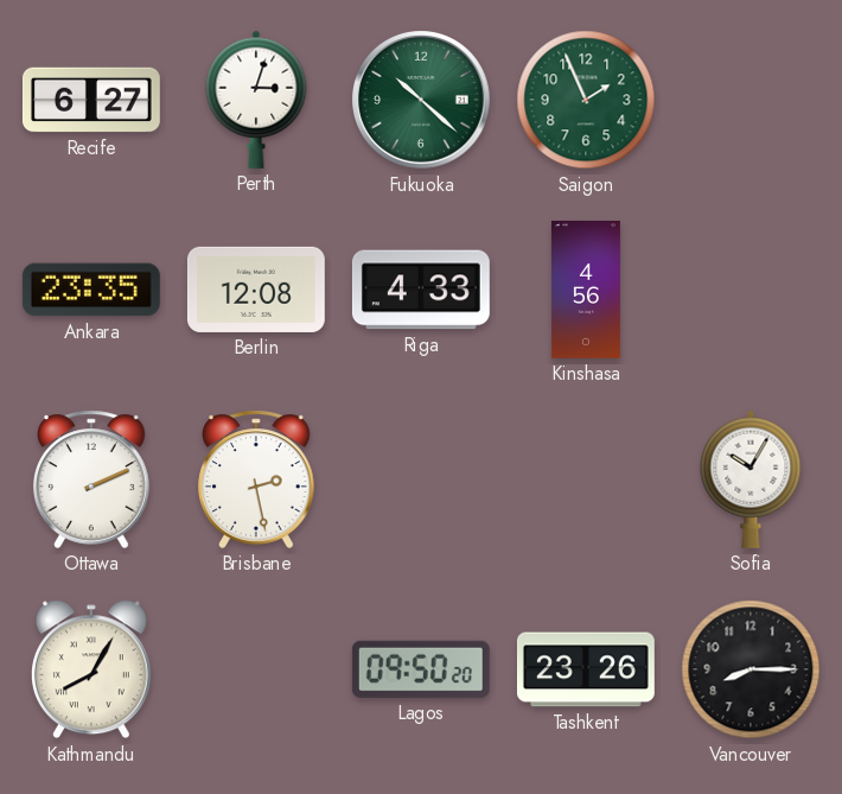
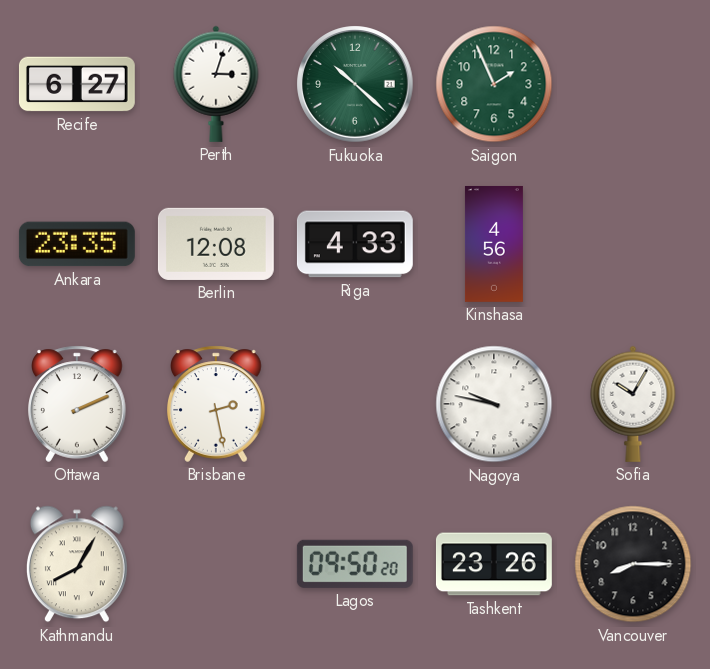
Nagoya: none -> 9:47
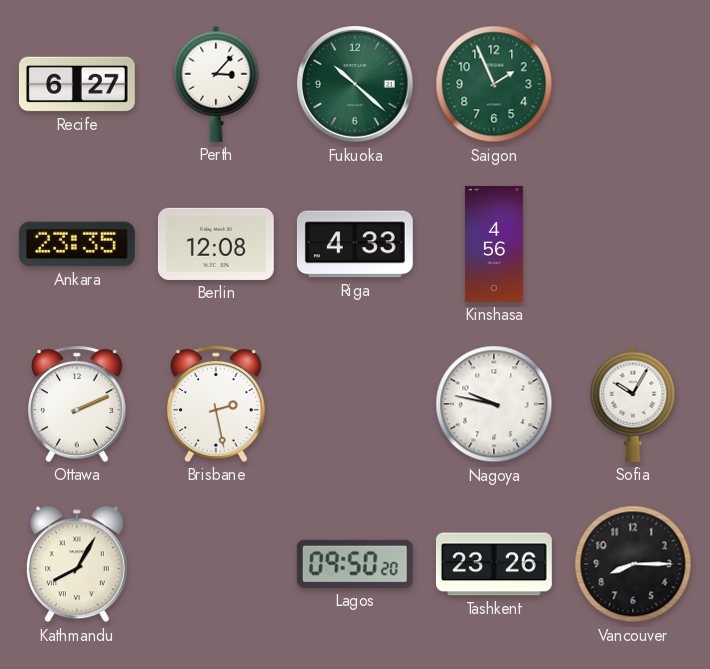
Perth: 3:03 -> 3:07
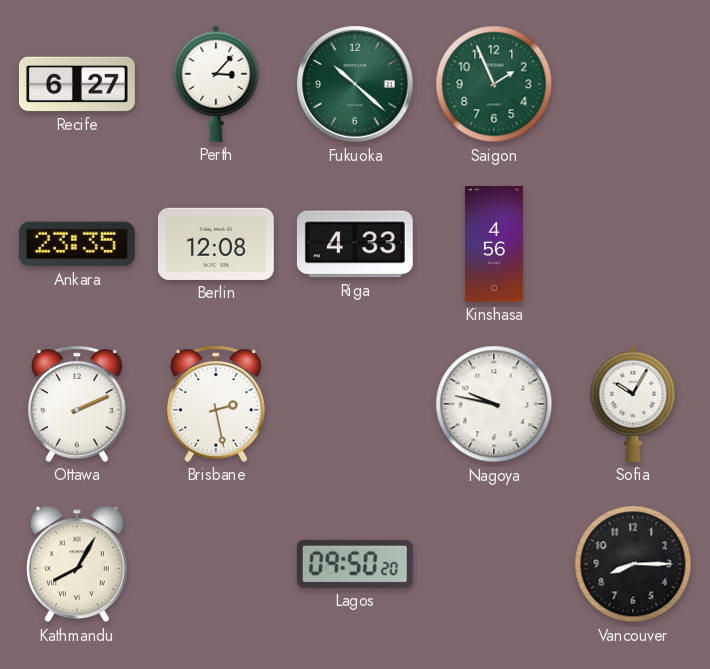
Tashkent: 23:26 -> none
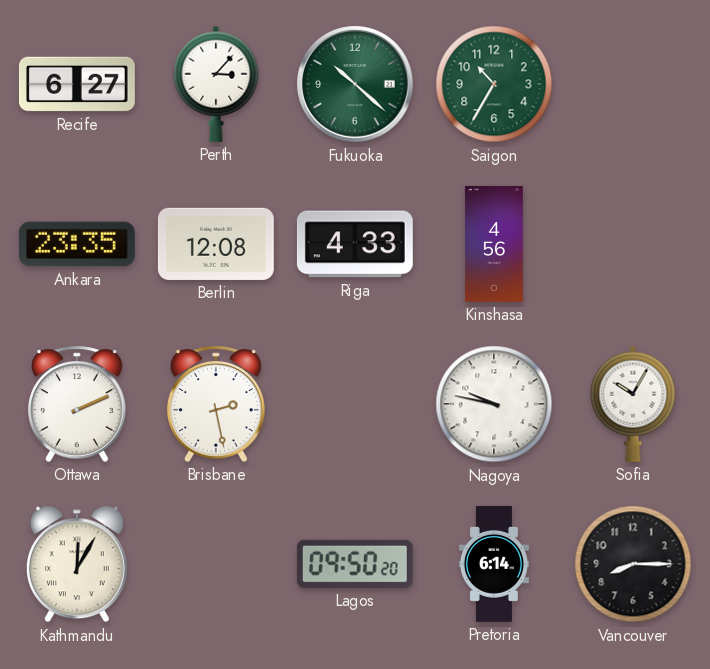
Saigon: 1:56 -> 10:35
Kathmandu: 8:05 -> 12:05
Pretoria: none -> 6:14
